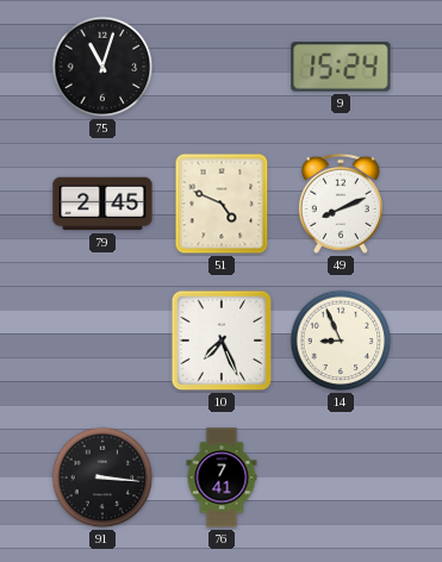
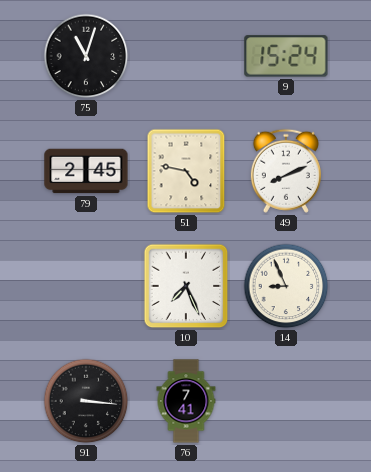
51: 4:49 -> 4:47
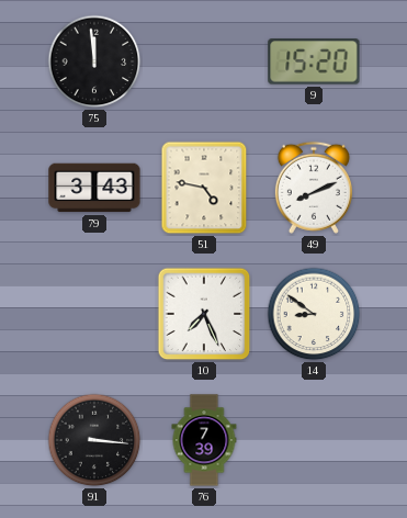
75: 11:03 -> 11:59
9: 15:24 -> 15:20
79: 2:45 -> 3:43
14: 8:56 -> 8:51
76: 7:41 -> 7:39
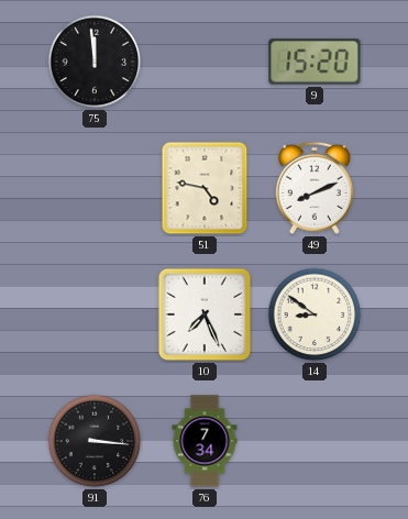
79: 3:43 -> none
76: 7:39 -> 7:34
